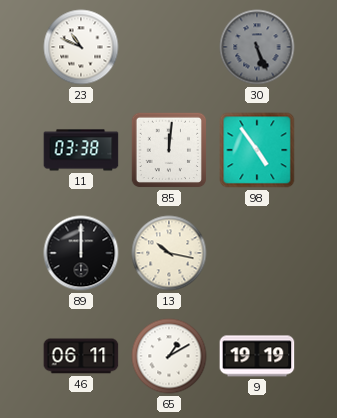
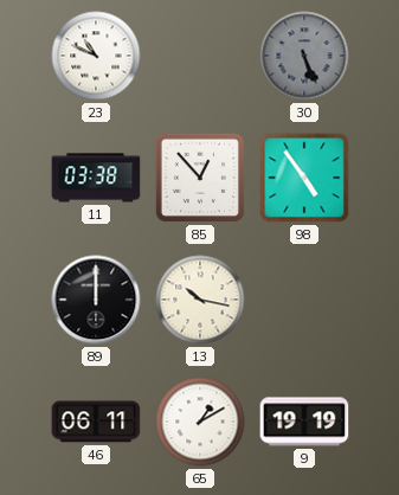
85: 12:01 -> 12:53
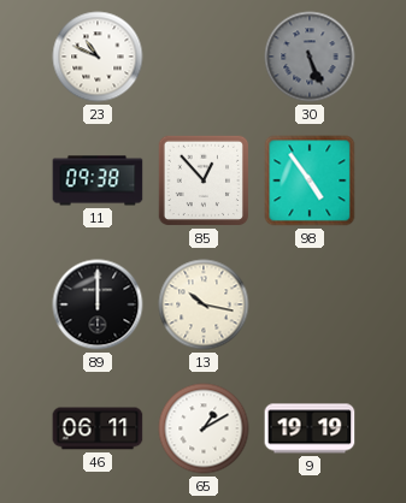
11: 03:38 -> 09:38
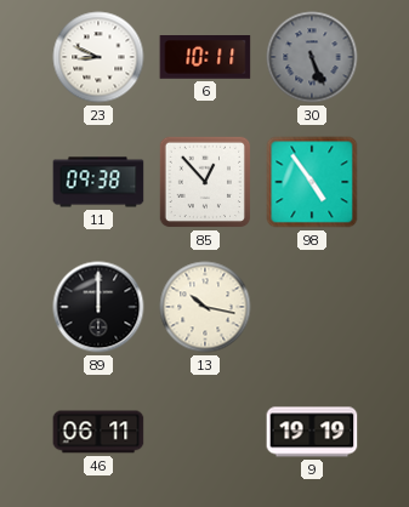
23: 10:49 -> 8:49
6: none -> 10:11
65: 1:10 -> none
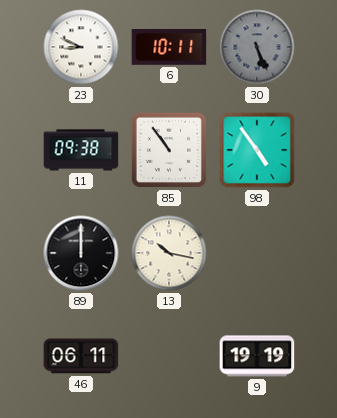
85: 12:53 -> 10:54
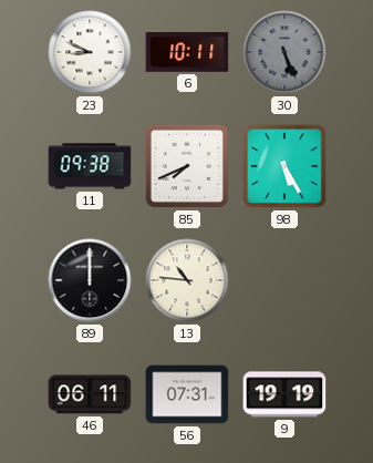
85: 10:54 -> 7:41
98: 4:54 -> 5:25
13: 10:17 -> 10:46
56: none -> 07:31
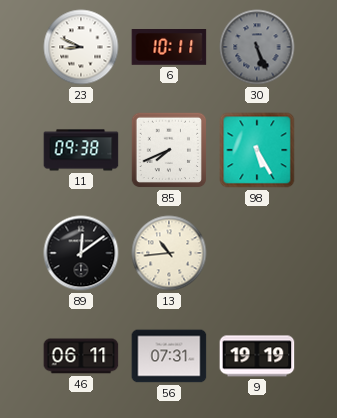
89: 12:00 -> 12:09
13: 10:46 -> 10:44
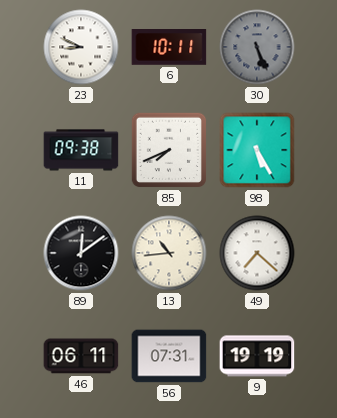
49: none -> 7:22
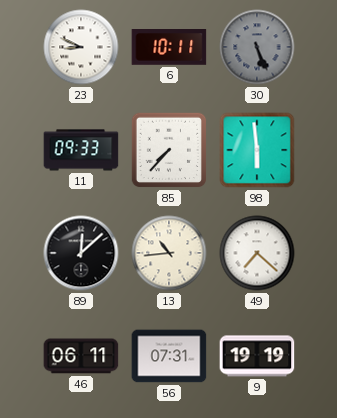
11: 09:38 -> 09:33
85: 7:41 -> 7:37
98: 5:25 -> 5:59
89: 12:09 -> 12:08
